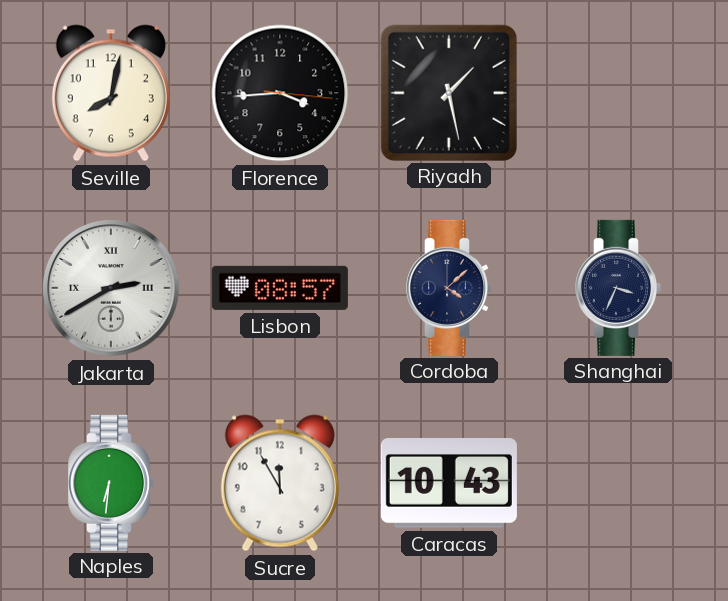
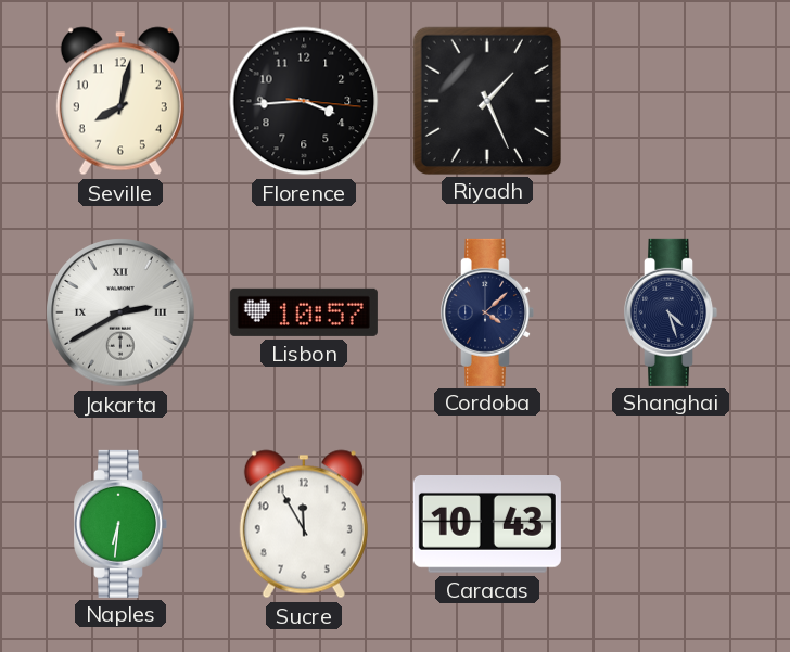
Riyadh: 1:28 -> 1:26
Lisbon: 08:57 -> 10:57
Shanghai: 3:34 -> 4:27
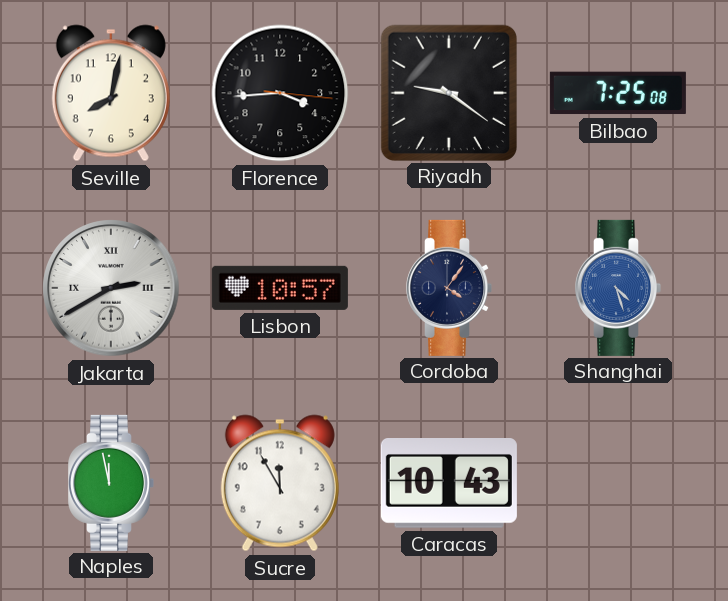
Riyadh: 1:26 -> 9:21
Bilbao: none -> 7:25
Cordoba: 4:08 -> 4:06
Shanghai dial: navy -> blue
Naples: 6:31 -> 11:58
